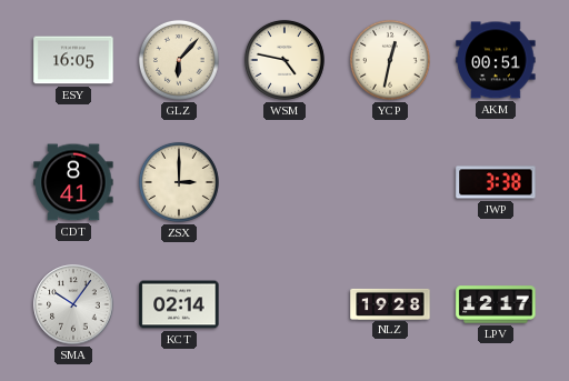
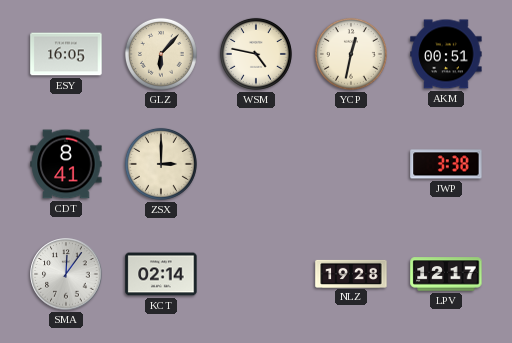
SMA: 10:06 -> 12:06
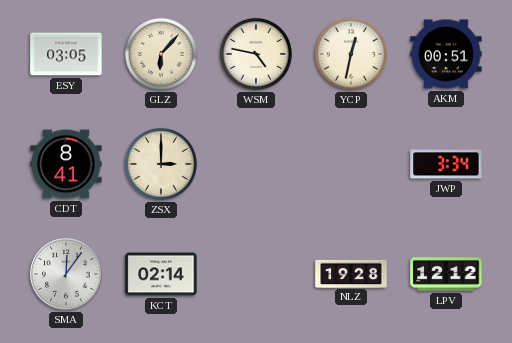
ESY: 16:05 -> 03:05
JWP: 3:38 -> 3:34
LPV: 12:17 -> 12:12
